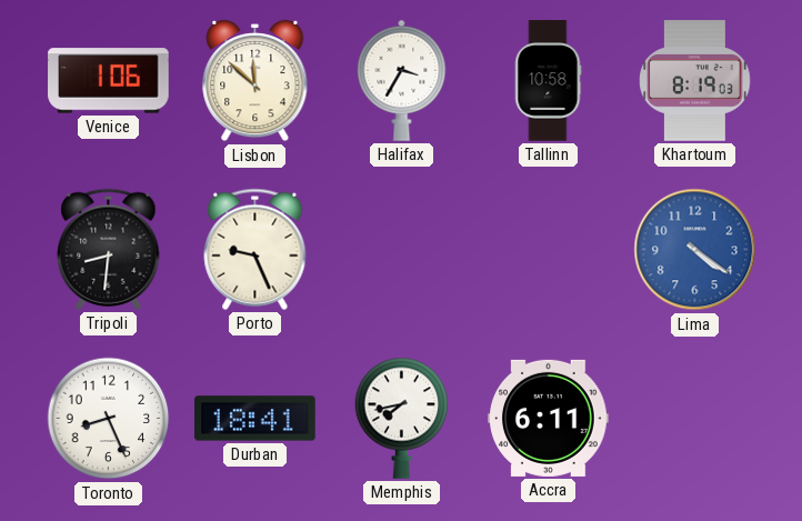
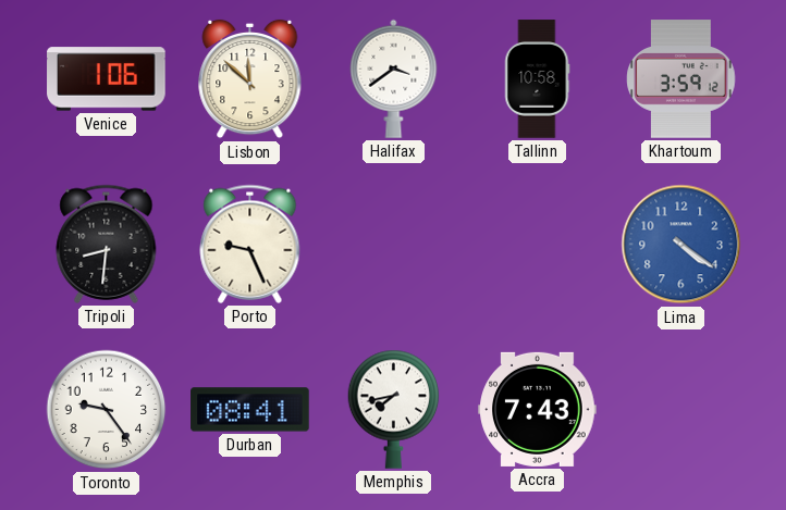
Halifax: 3:35 -> 3:39
Khartoum: 8:19 -> 3:59
Toronto: 8:26 -> 9:24
Durban: 18:41 -> 08:41
Accra: 6:11 -> 7:43
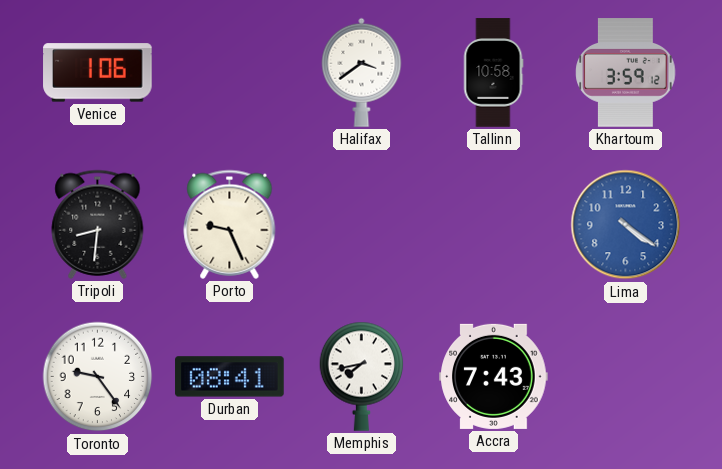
Lisbon: 11:52 -> none
